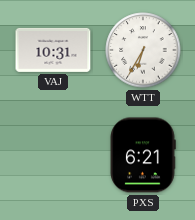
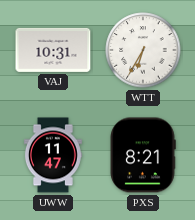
UWW: none -> 11:47
PXS: 6:21 -> 8:21
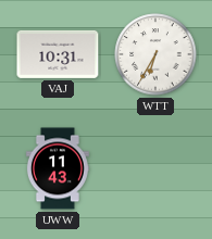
UWW: 11:47 -> 11:43
PXS: 8:21 -> none
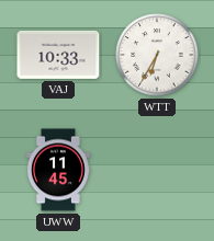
VAJ: 10:31 -> 10:33
UWW: 11:43 -> 11:45
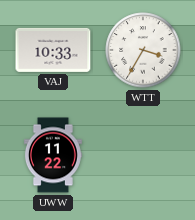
WTT: 6:35 -> 3:35
UWW: 11:45 -> 11:22
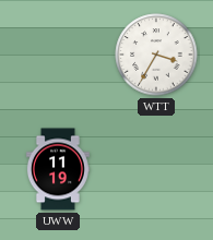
VAJ: 10:33 -> none
UWW: 11:22 -> 11:19
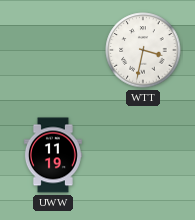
WTT: 3:35 -> 3:32
